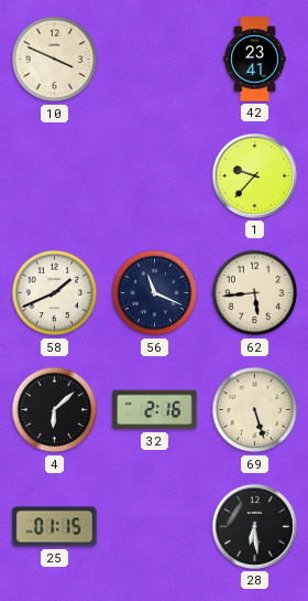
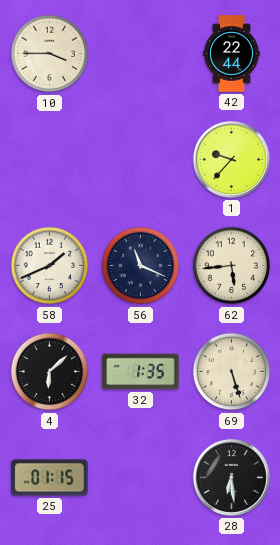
10: 3:49 -> 3:45
42: 23:41 -> 22:44
32: 2:16 -> 1:35
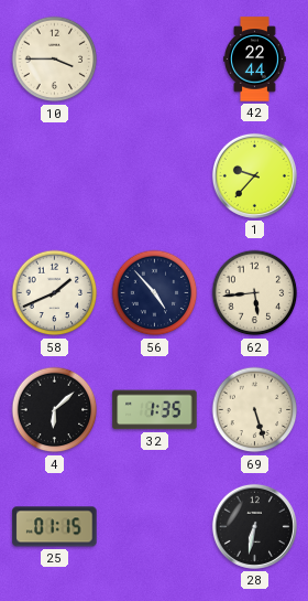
56: 11:19 -> 4:53
28: 6:29 -> 6:32
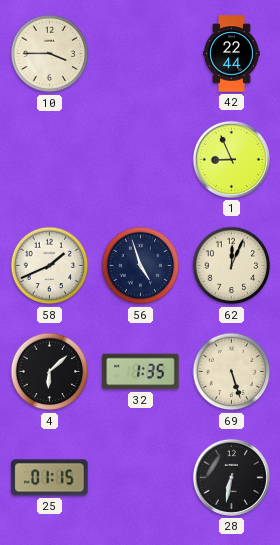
1: 9:37 -> 8:56
56: 4:53 -> 4:57
62: 5:44 -> 12:04
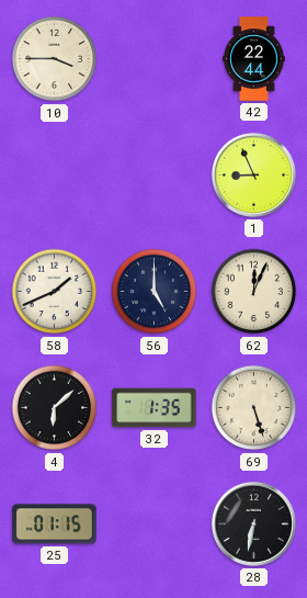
56: 4:57 -> 5:00
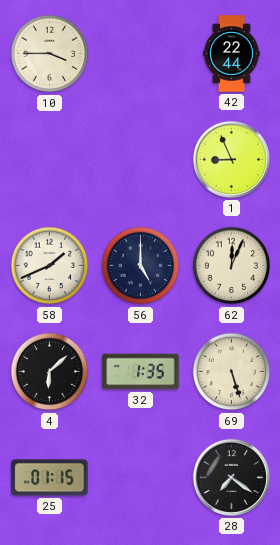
28: 6:32 -> 7:21
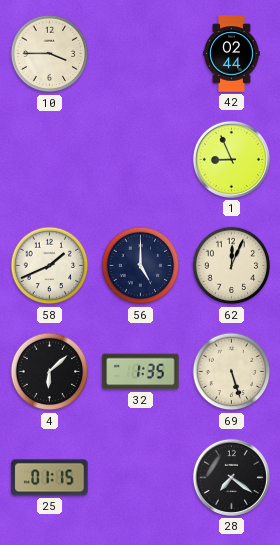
42: 22:44 -> 02:44
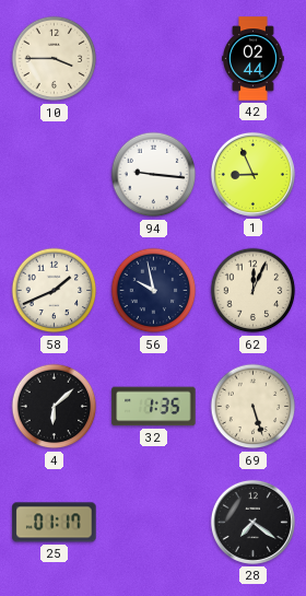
94: none -> 9:16
56: 5:00 -> 9:58
25: 01:15 -> 01:17
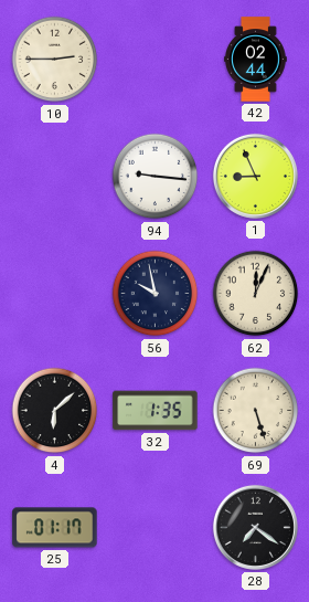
10: 3:45 -> 2:45
58: 1:41 -> none
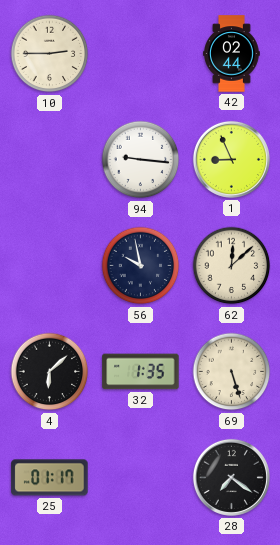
62: 12:04 -> 12:08
